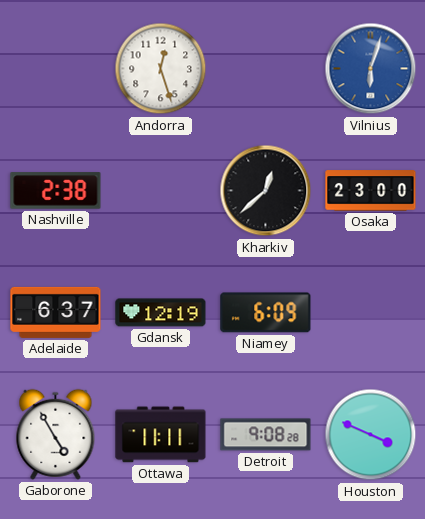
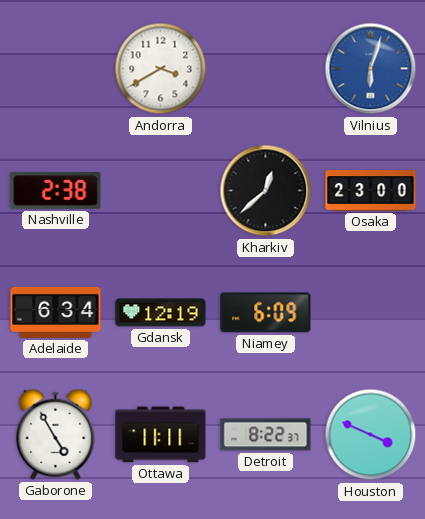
Andorra: 12:27 -> 3:40
Adelaide: 6:37 -> 6:34
Detroit: 9:08 -> 8:22
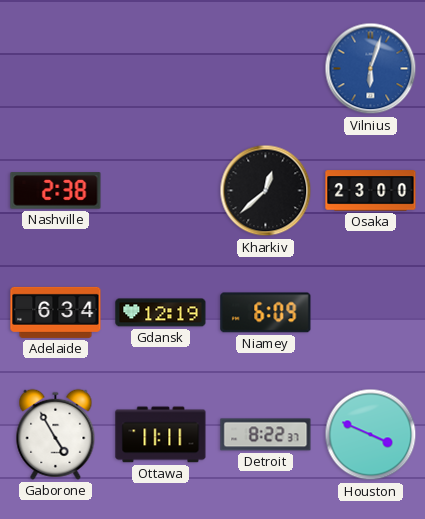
Andorra: 3:40 -> none
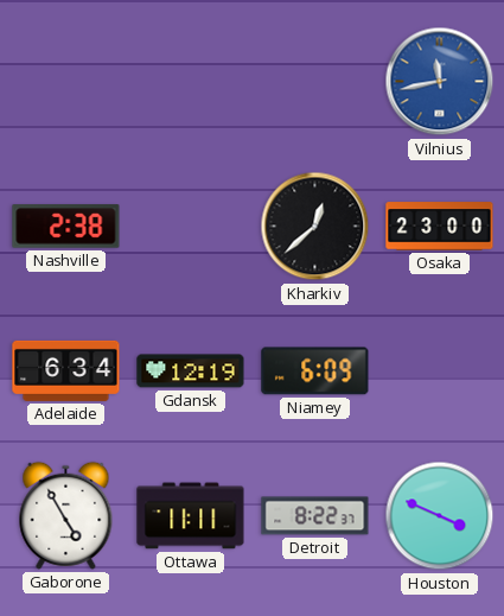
Vilnius: 6:03 -> 11:43
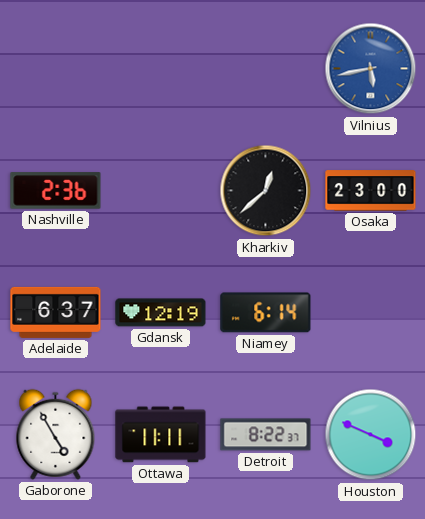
Vilnius: 11:43 -> 5:43
Nashville: 2:38 -> 2:36
Adelaide: 6:34 -> 6:37
Niamey: 6:09 -> 6:14
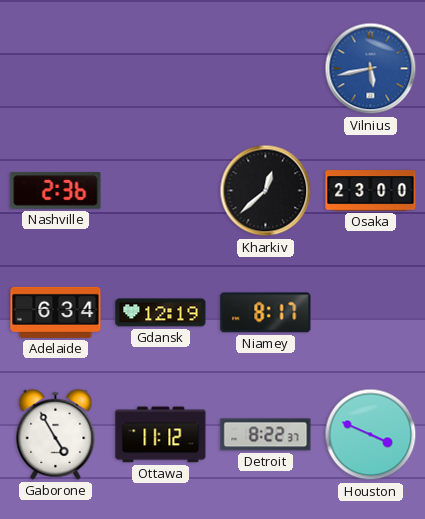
Adelaide: 6:37 -> 6:34
Niamey: 6:14 -> 8:17
Ottawa: 11:11 -> 11:12
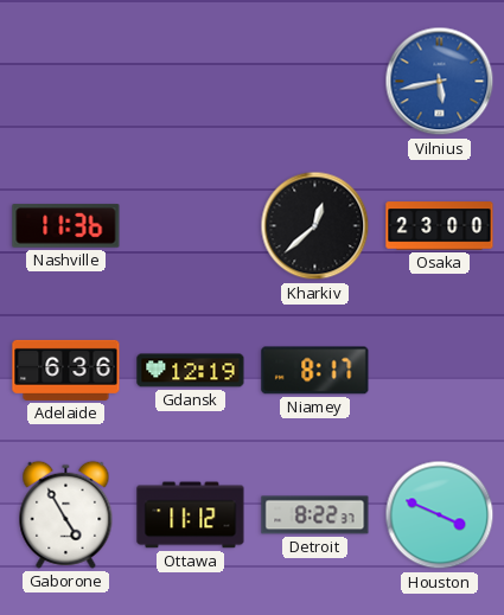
Nashville: 2:36 -> 11:36
Adelaide: 6:34 -> 6:36
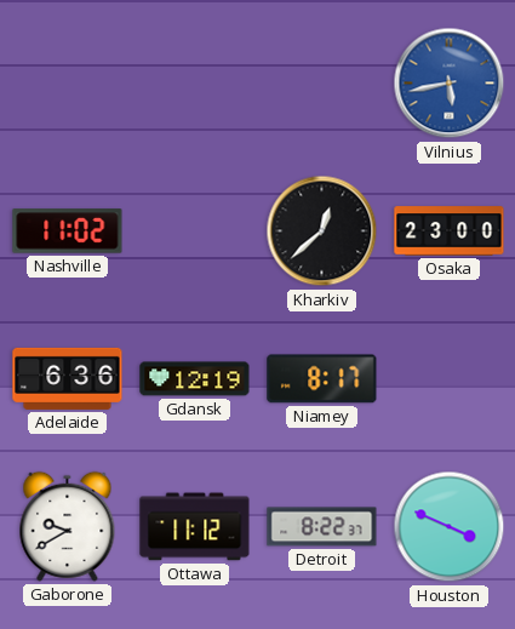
Nashville: 11:36 -> 11:02
Gaborone: 4:55 -> 9:40
